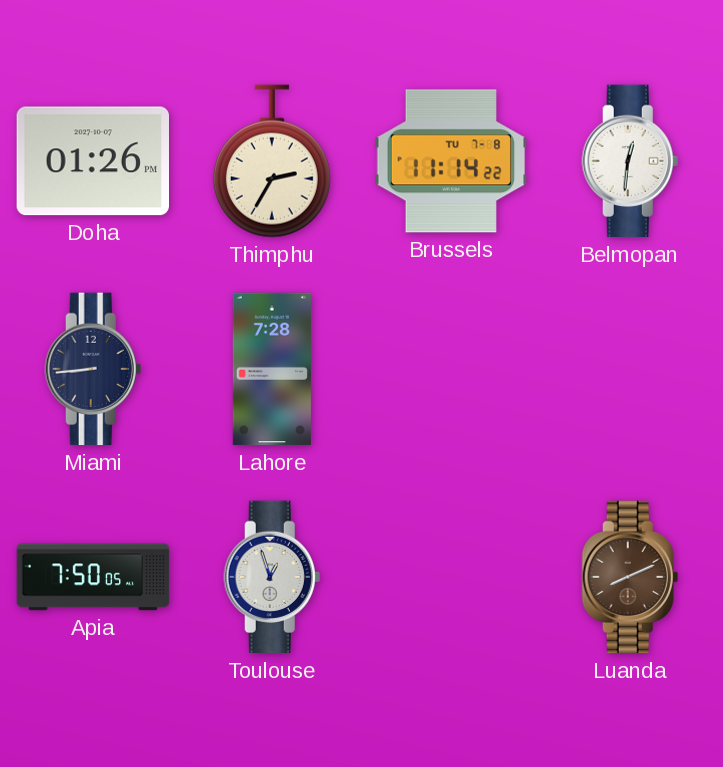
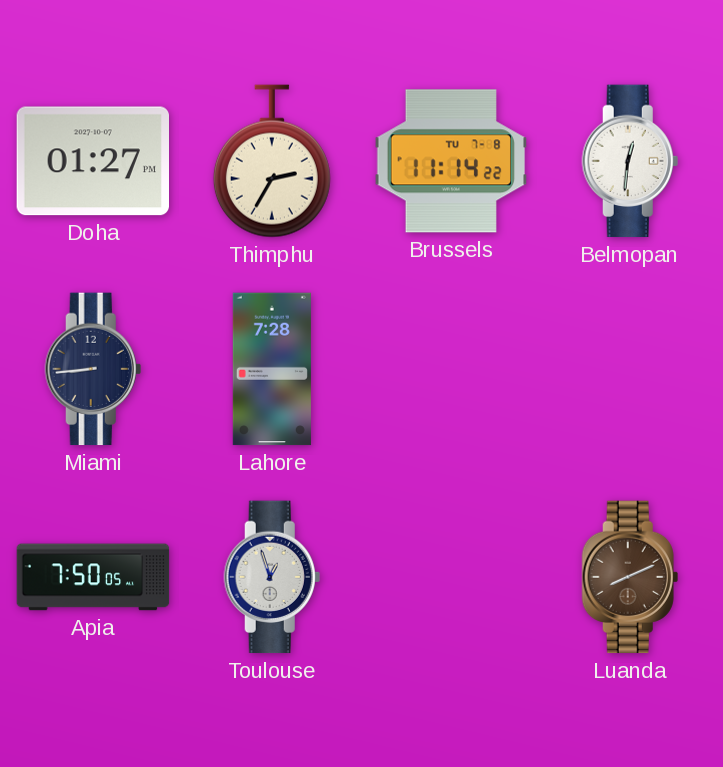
Doha: 01:26 -> 01:27
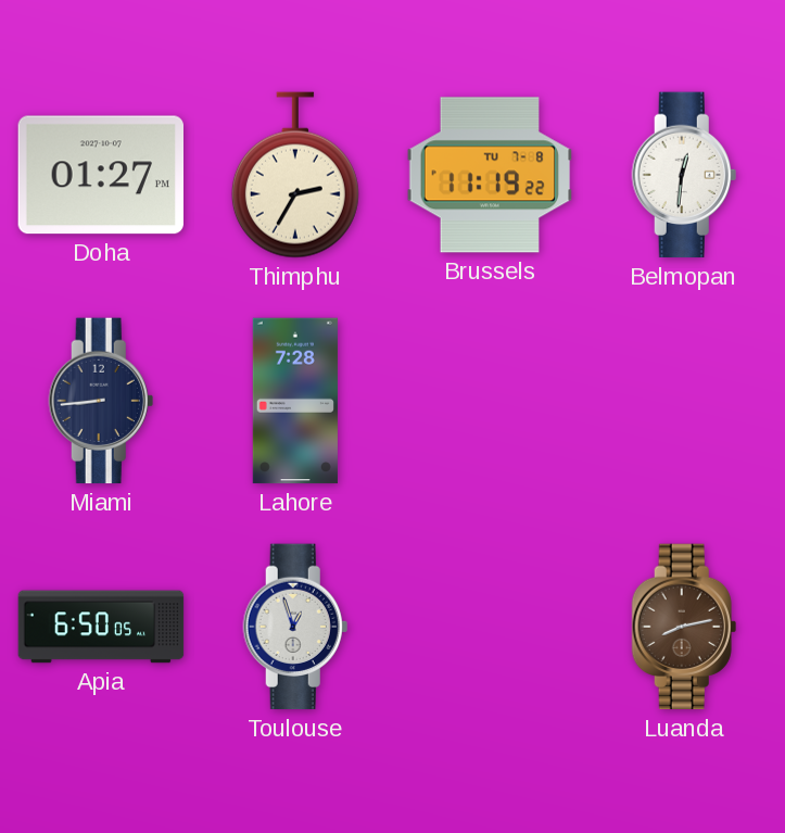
Brussels: 11:14 -> 11:19
Apia: 7:50 -> 6:50
Luanda: 8:11 -> 8:13
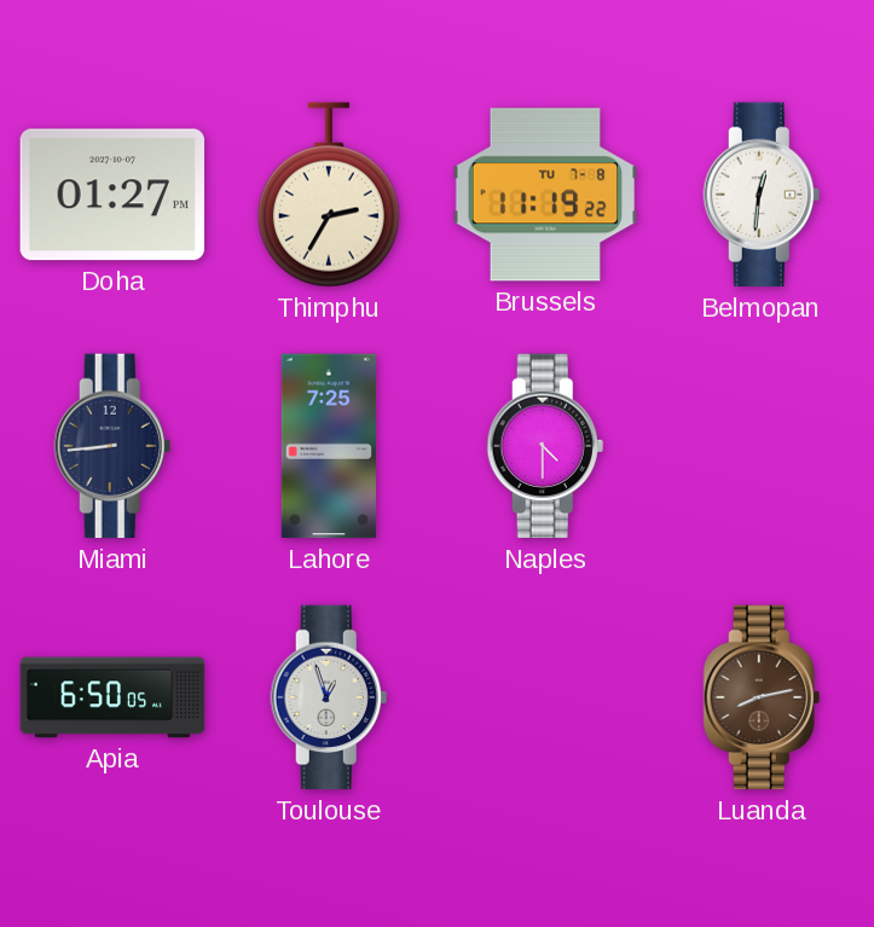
Lahore: 7:28 -> 7:25
Naples: none -> 4:30
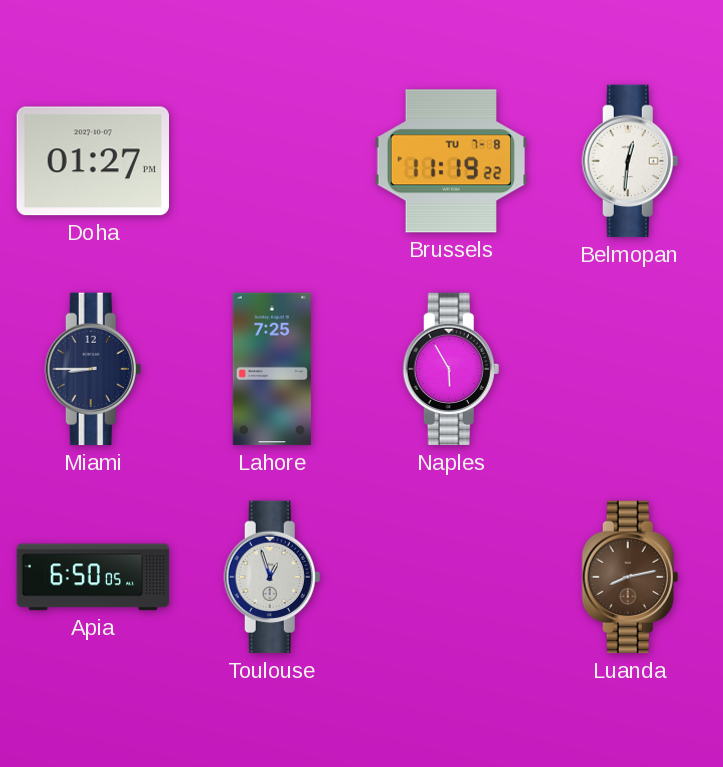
Thimphu: 2:35 -> none
Miami: 8:44 -> 8:45
Naples: 4:30 -> 5:55
